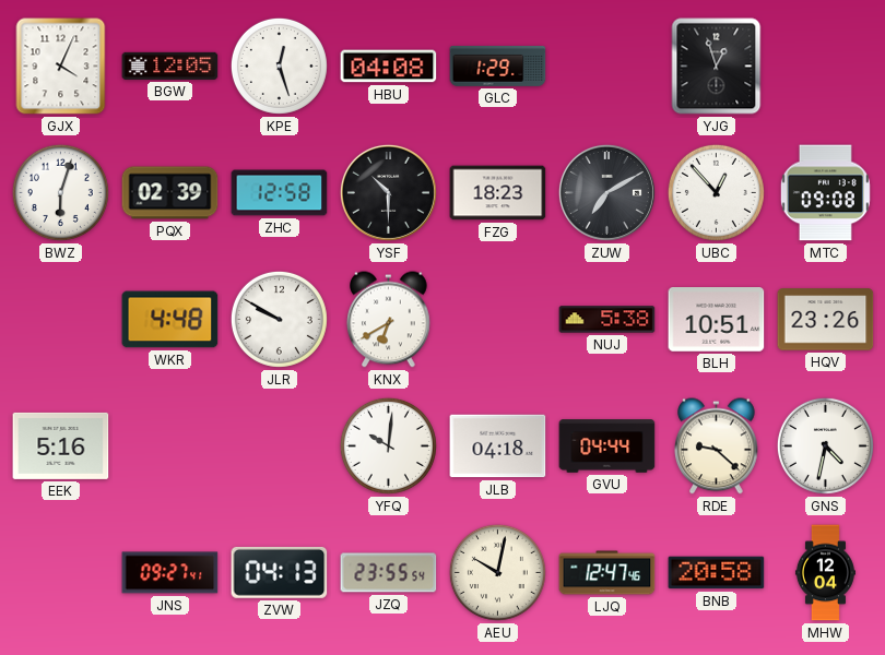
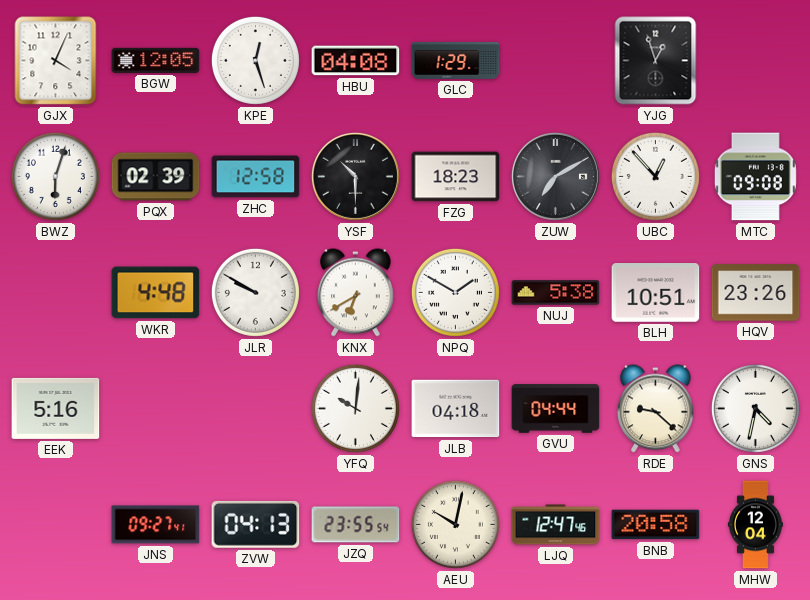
NPQ: none -> 1:50
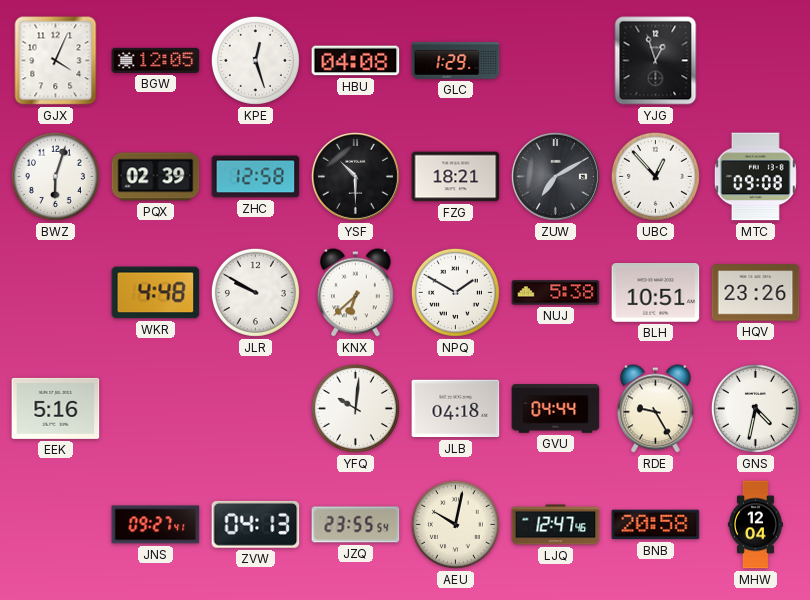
FZG: 18:23 -> 18:21
KNX: 6:40 -> 6:38
RDE: 9:22 -> 9:25
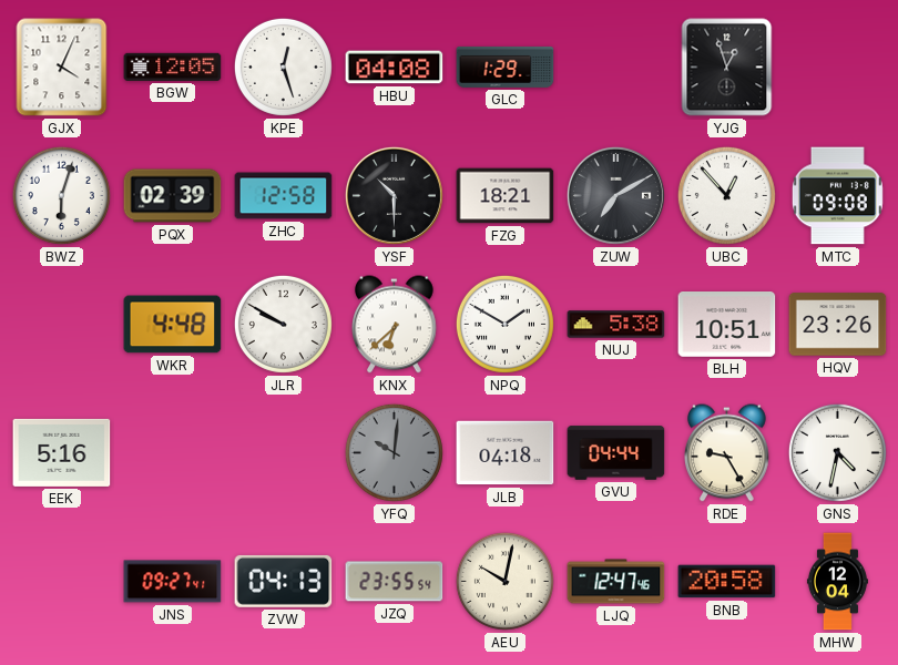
YFQ dial: white -> grey
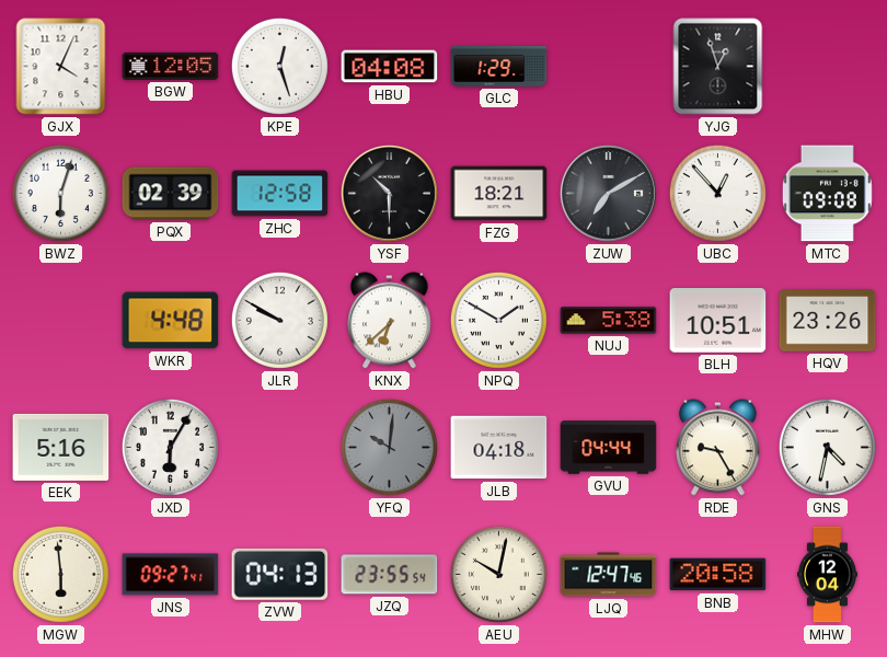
JXD: none -> 6:05
MGW: none -> 5:59
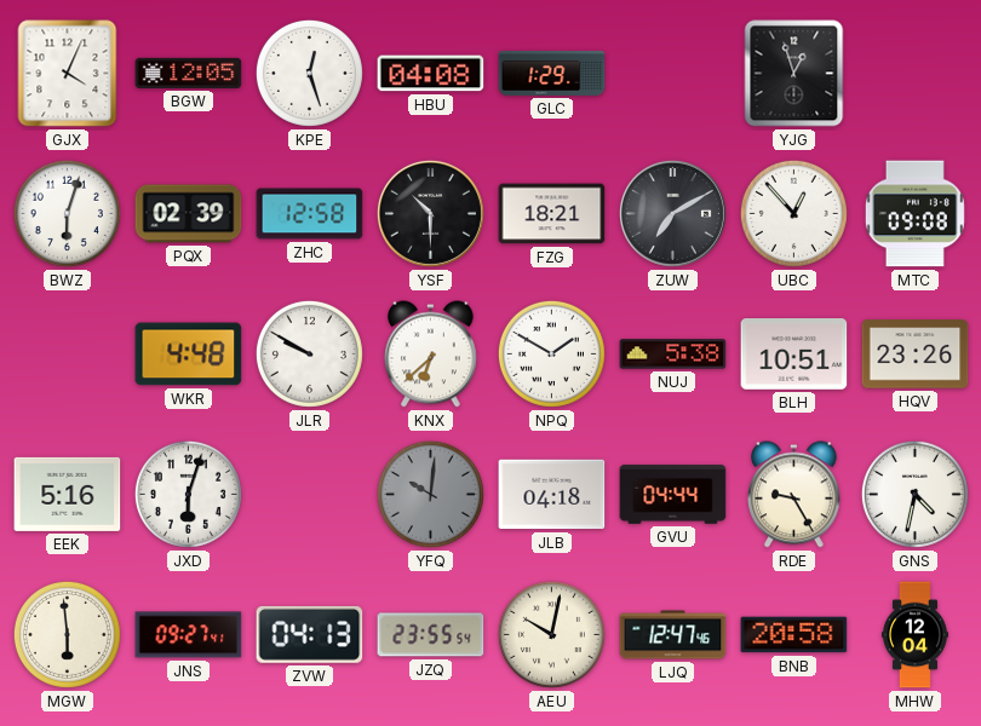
JXD: 6:05 -> 6:03
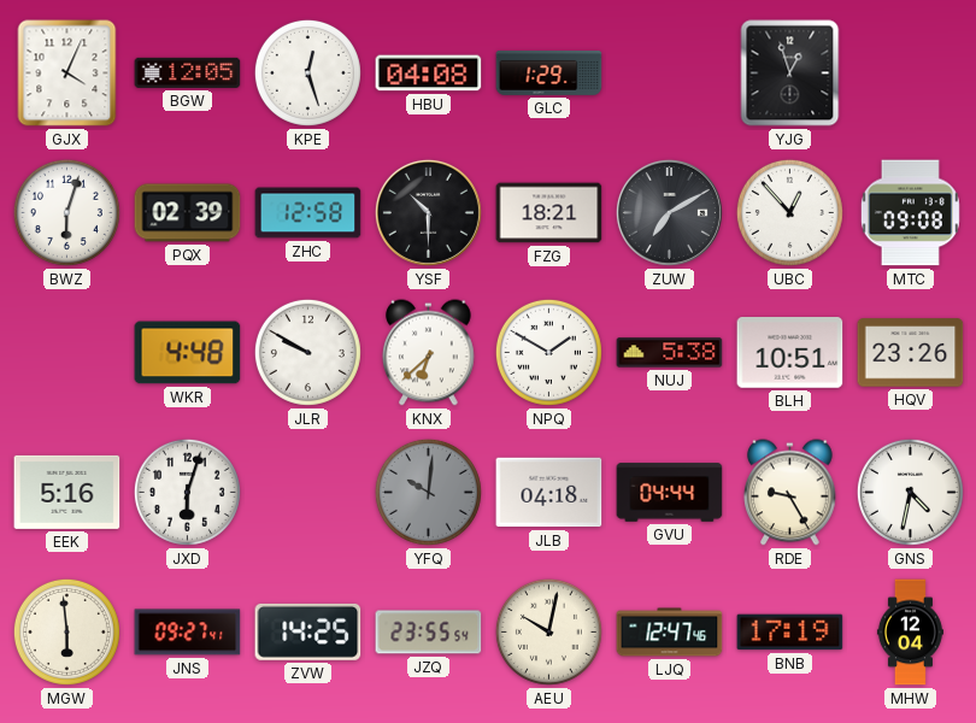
ZVW: 04:13 -> 14:25
BNB: 20:58 -> 17:19
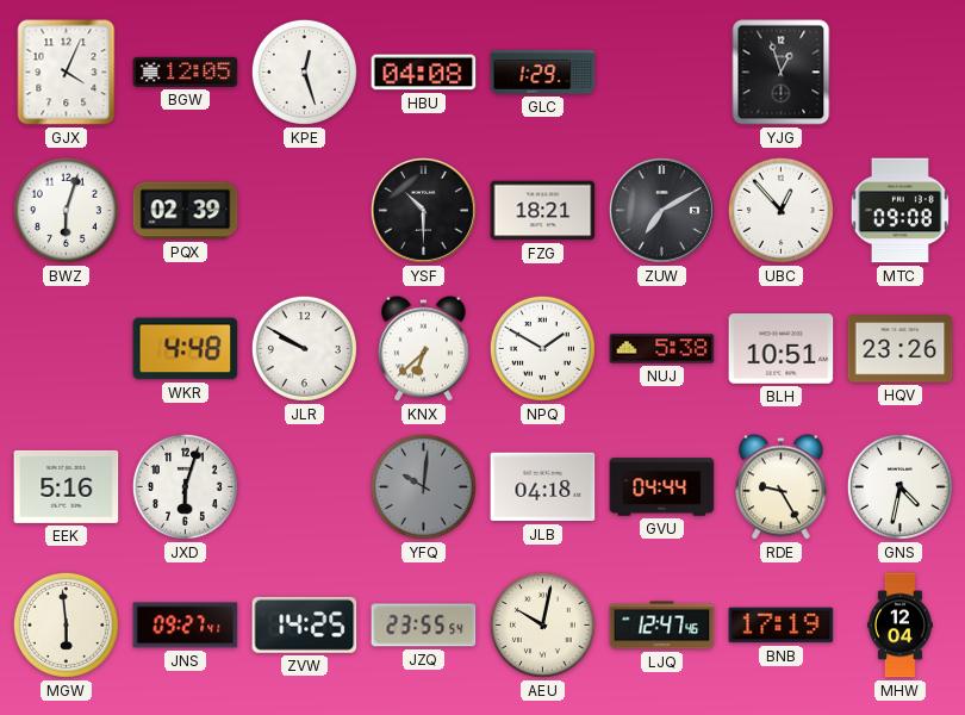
ZHC: 12:58 -> none
